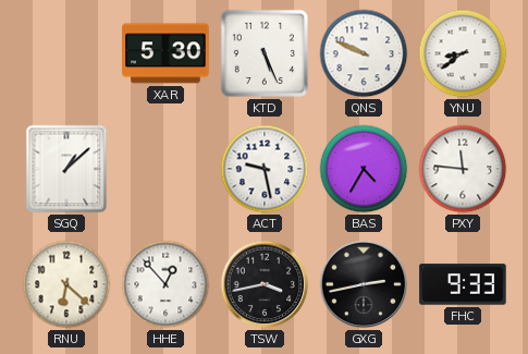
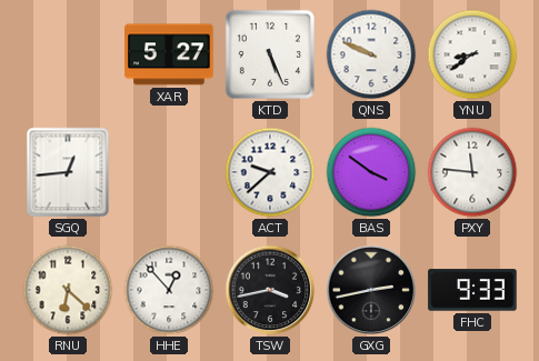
XAR: 5:30 -> 5:27
SGQ: 1:08 -> 12:44
ACT: 9:28 -> 9:38
BAS: 4:35 -> 3:51
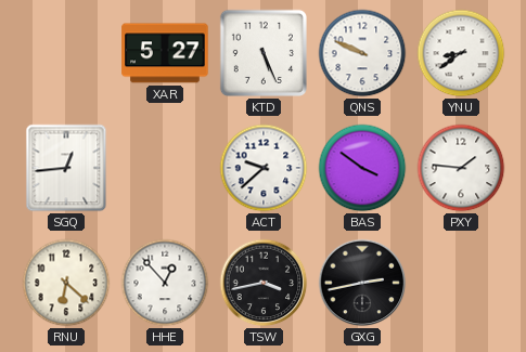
PXY: 11:46 -> 1:46
FHC: 9:33 -> none
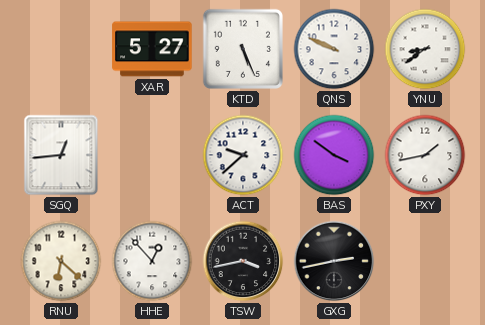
PXY: 1:46 -> 1:43
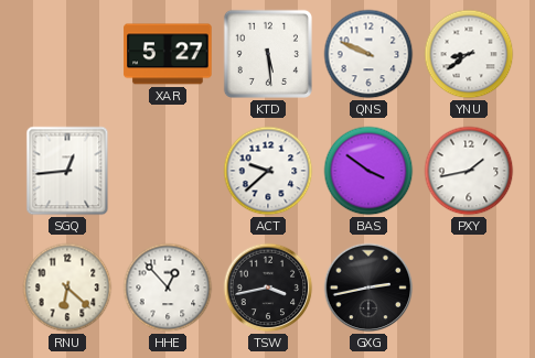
KTD: 5:26 -> 5:29
